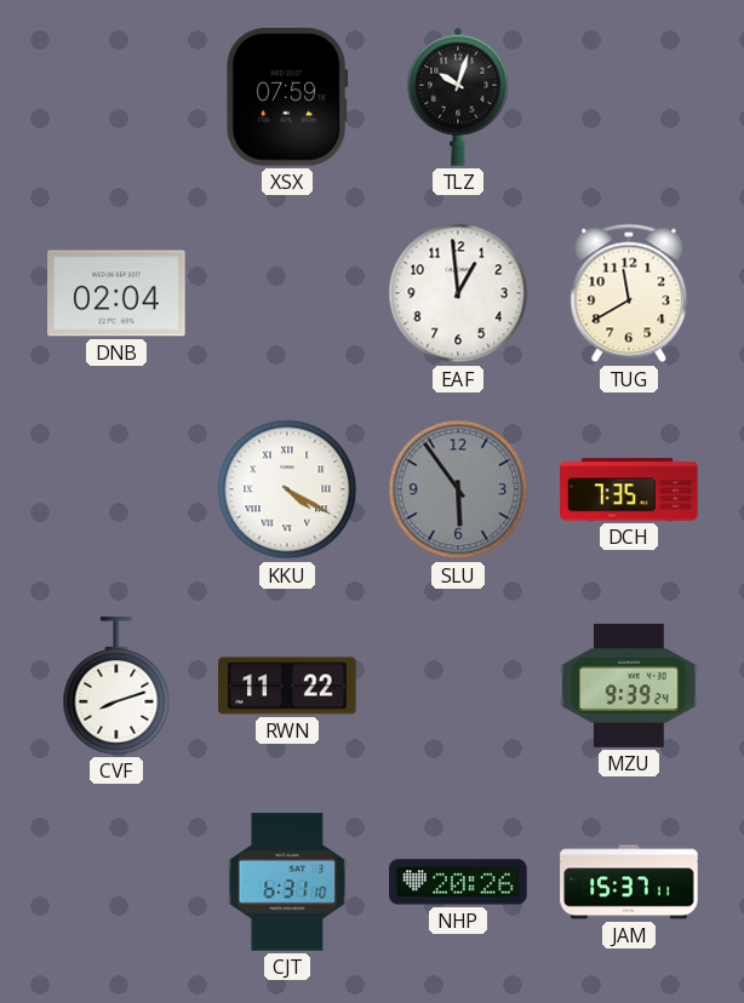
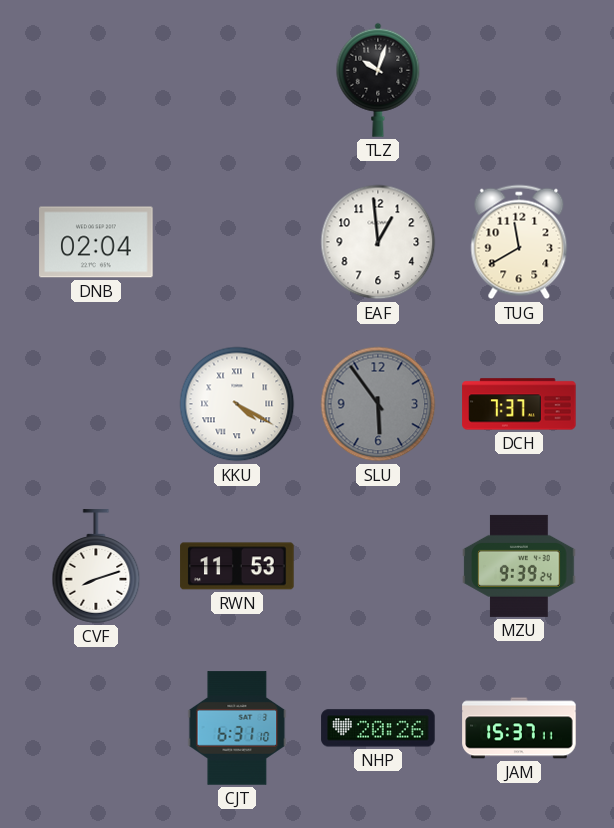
XSX: 07:59 -> none
DCH: 7:35 -> 7:37
RWN: 11:22 -> 11:53
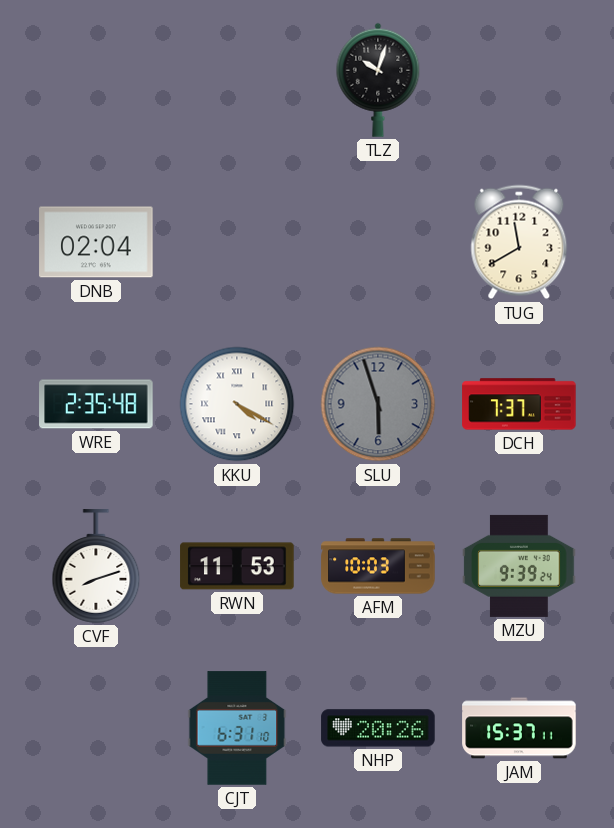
EAF: 12:59 -> none
WRE: none -> 2:35
SLU: 5:54 -> 5:57
AFM: none -> 10:03
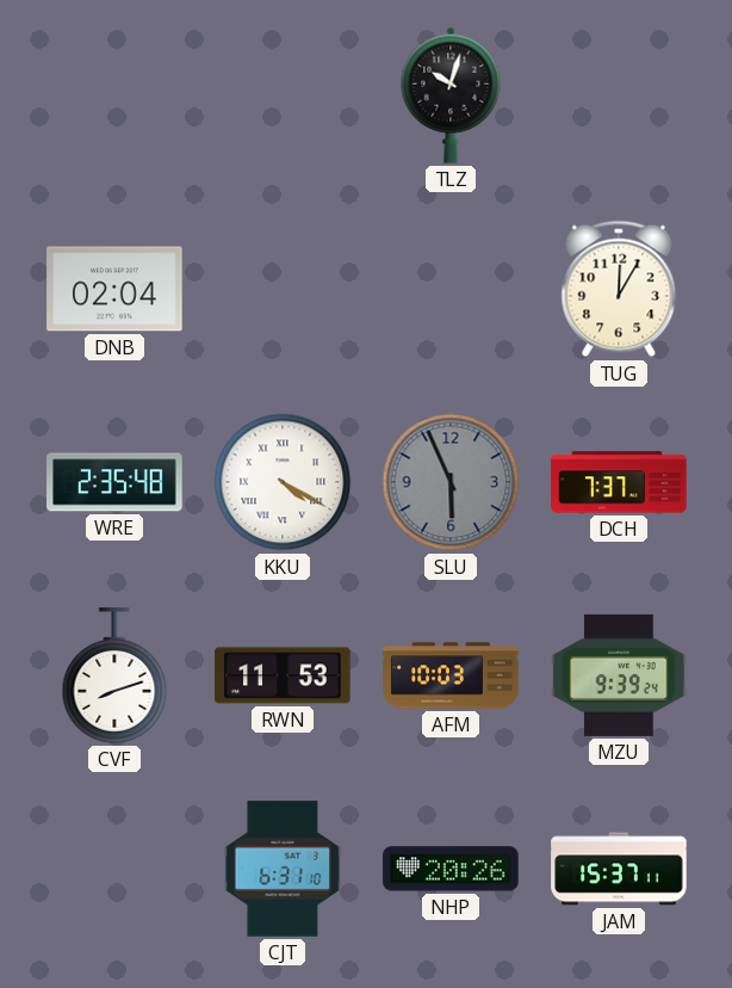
TUG: 11:40 -> 12:05
SLU: 5:57 -> 5:56
